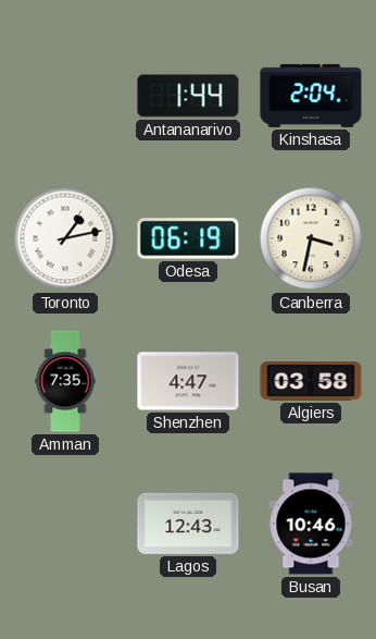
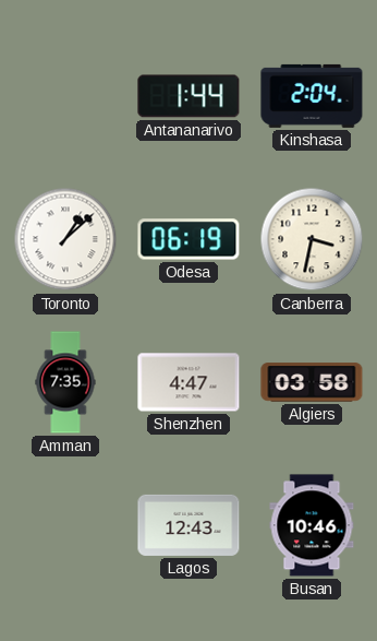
Toronto: 1:13 -> 1:08
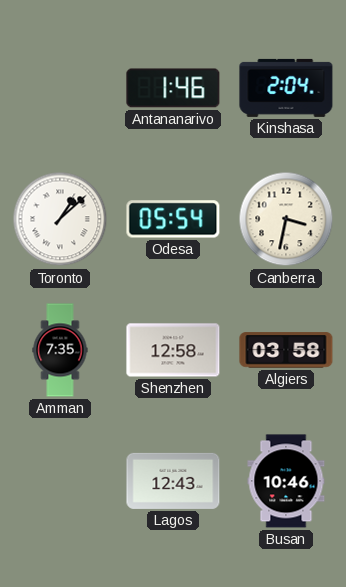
Antananarivo: 1:44 -> 1:46
Odesa: 06:19 -> 05:54
Shenzhen: 4:47 -> 12:58
